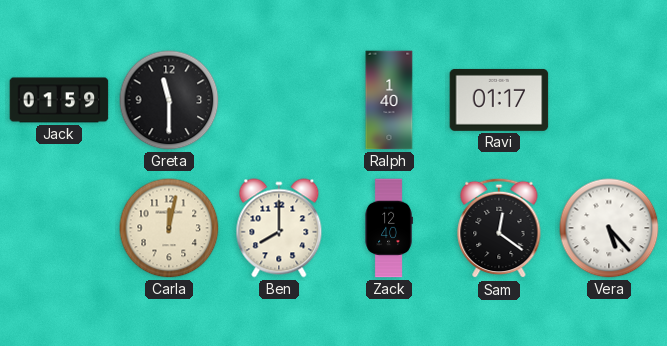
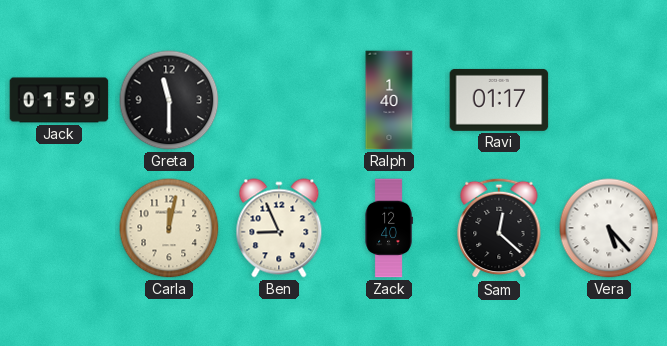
Ben: 8:00 -> 8:56
Sam: 12:21 -> 12:22
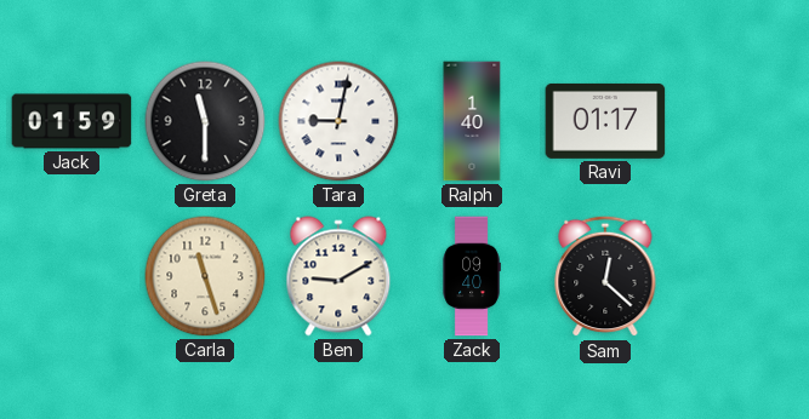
Tara: none -> 9:02
Carla: 12:02 -> 11:27
Ben: 8:56 -> 9:10
Zack: 12:40 -> 09:40
Vera: 5:23 -> none
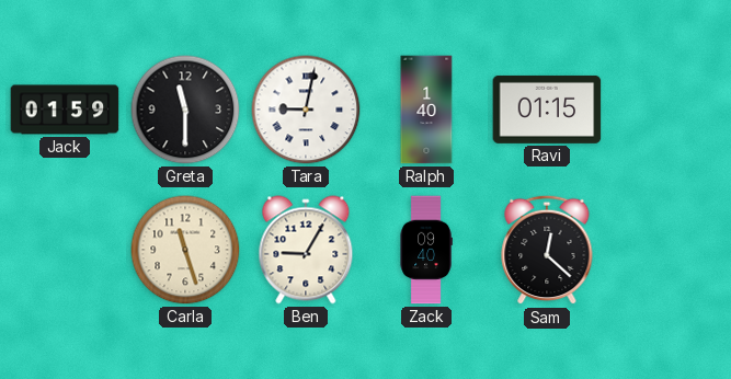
Ravi: 01:17 -> 01:15
Ben: 9:10 -> 9:05
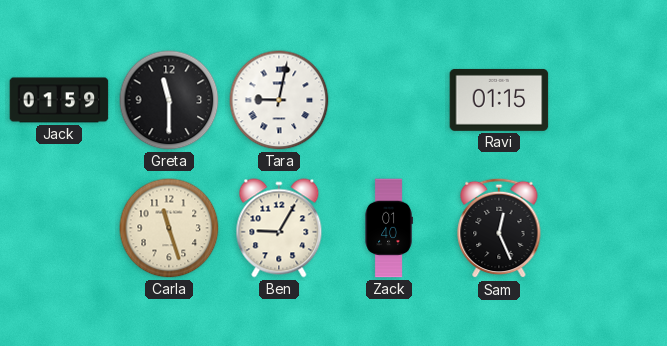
Ralph: 1:40 -> none
Zack: 09:40 -> 01:40
Sam: 12:22 -> 12:26
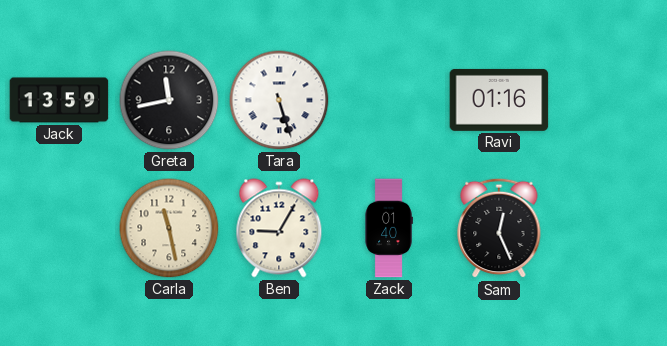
Jack: 01:59 -> 13:59
Greta: 11:30 -> 11:43
Tara: 9:02 -> 5:27
Ravi: 01:15 -> 01:16
Carla: 11:27 -> 11:28
